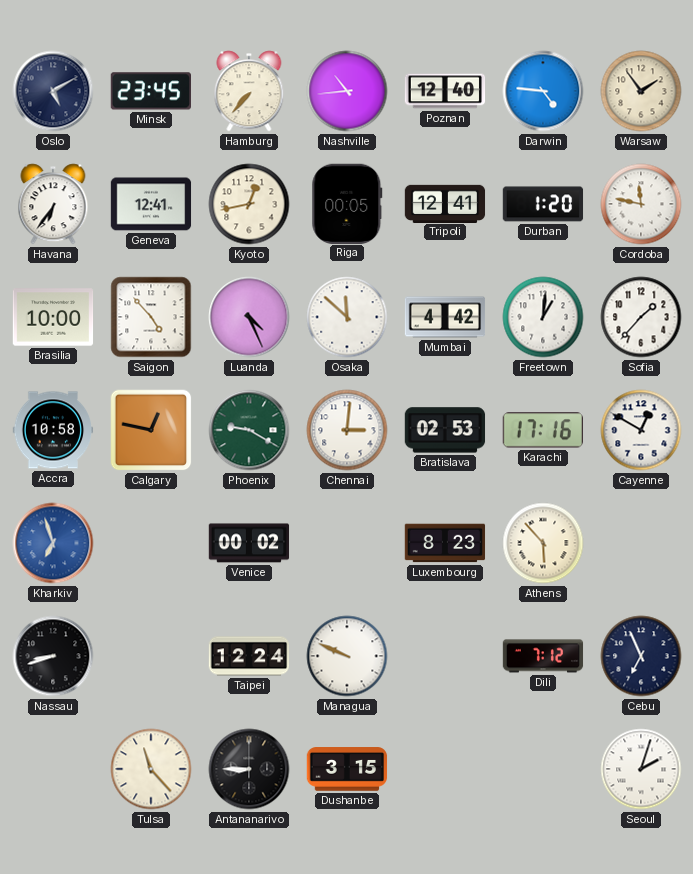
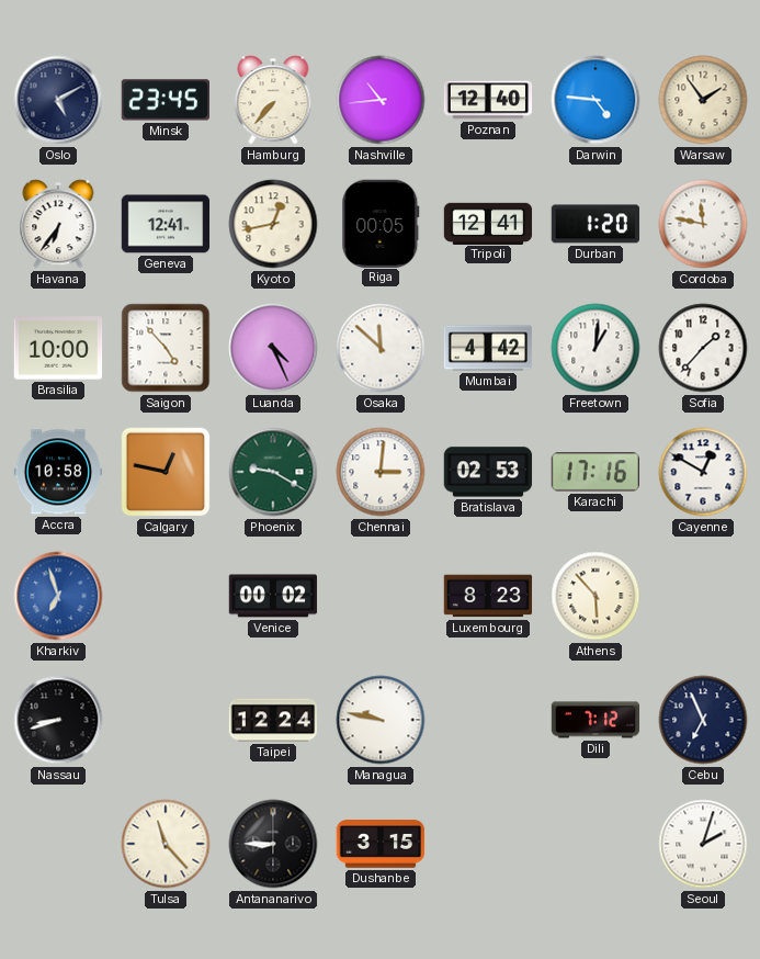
Managua: 9:49 -> 9:47
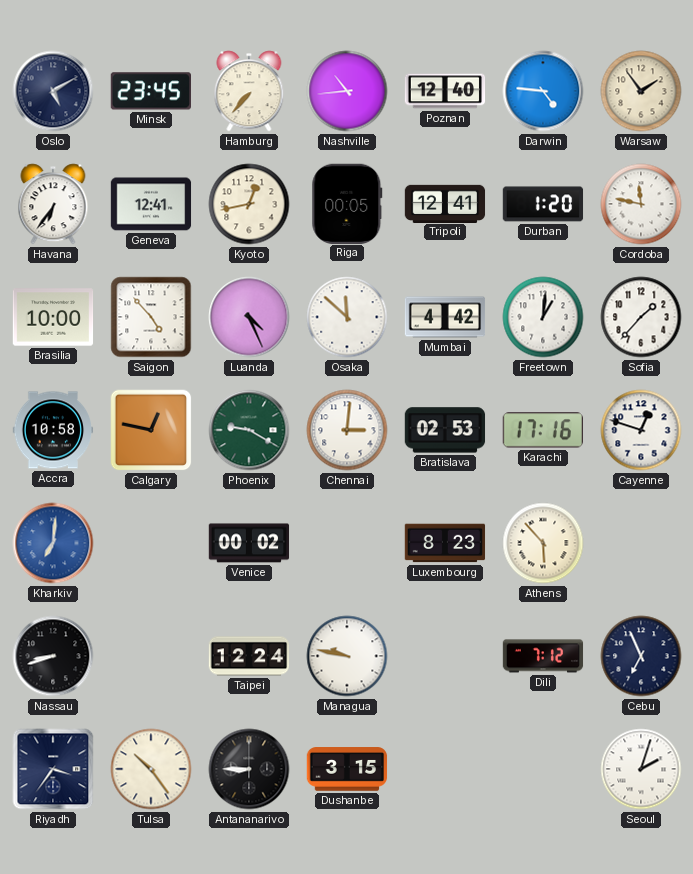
Cayenne: 12:50 -> 12:48
Kharkiv: 6:57 -> 7:01
Riyadh: none -> 3:36
Tulsa: 11:23 -> 10:24
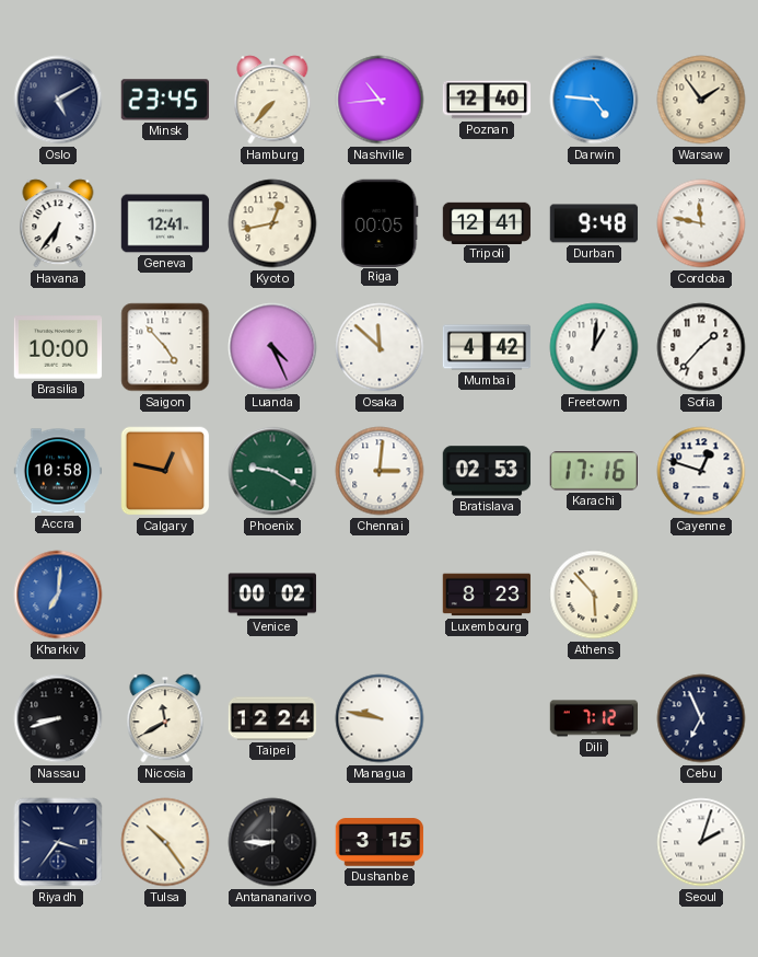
Durban: 1:20 -> 9:48
Nicosia: none -> 11:40
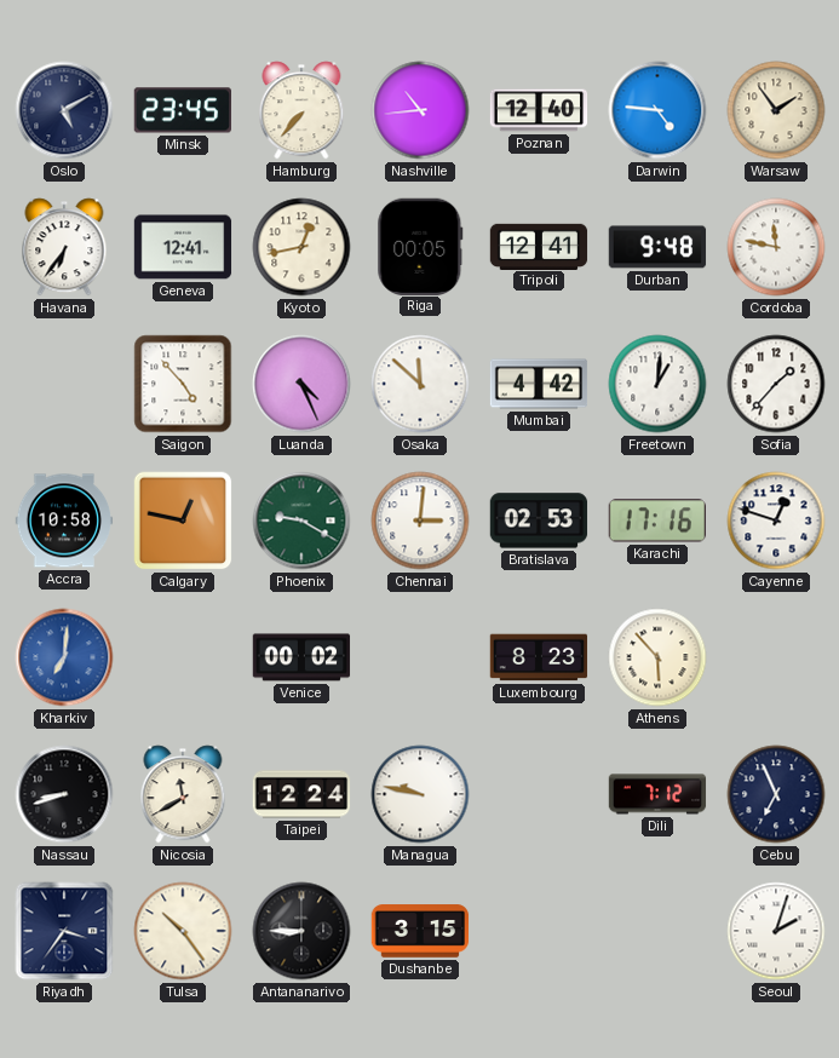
Brasilia: 10:00 -> none
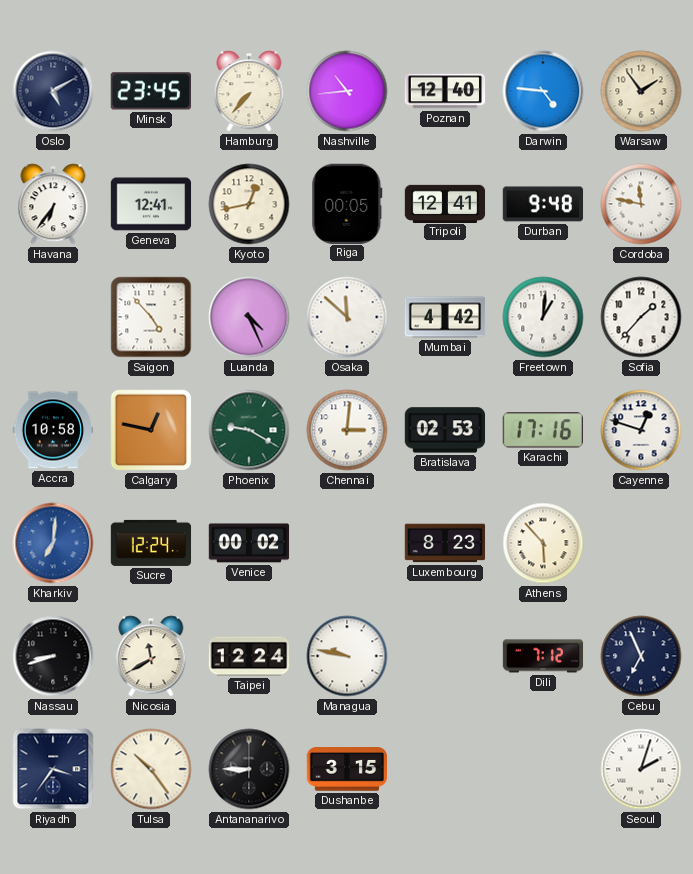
Sucre: none -> 12:24
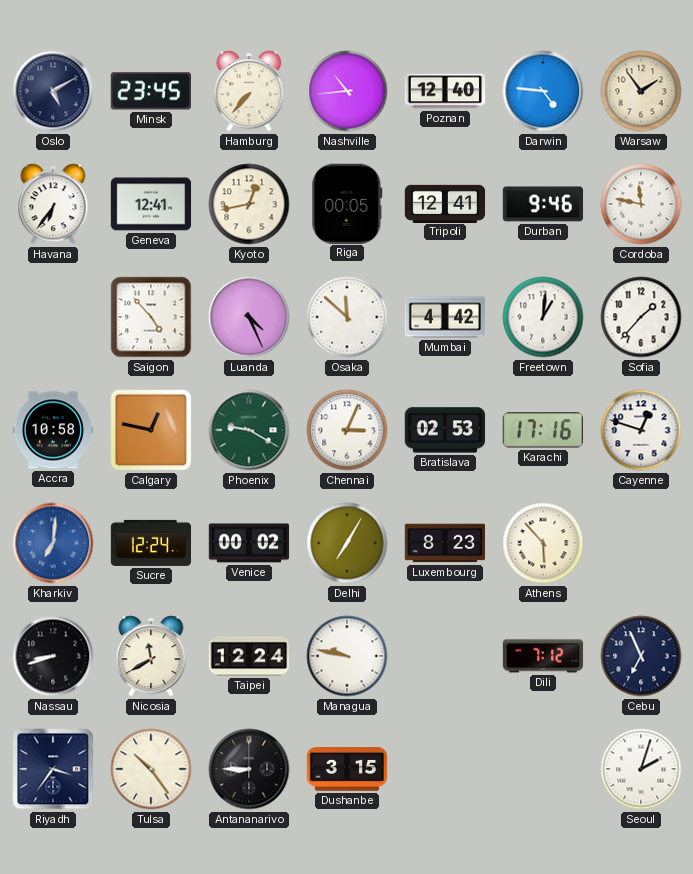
Durban: 9:48 -> 9:46
Chennai: 3:01 -> 3:04
Delhi: none -> 7:05
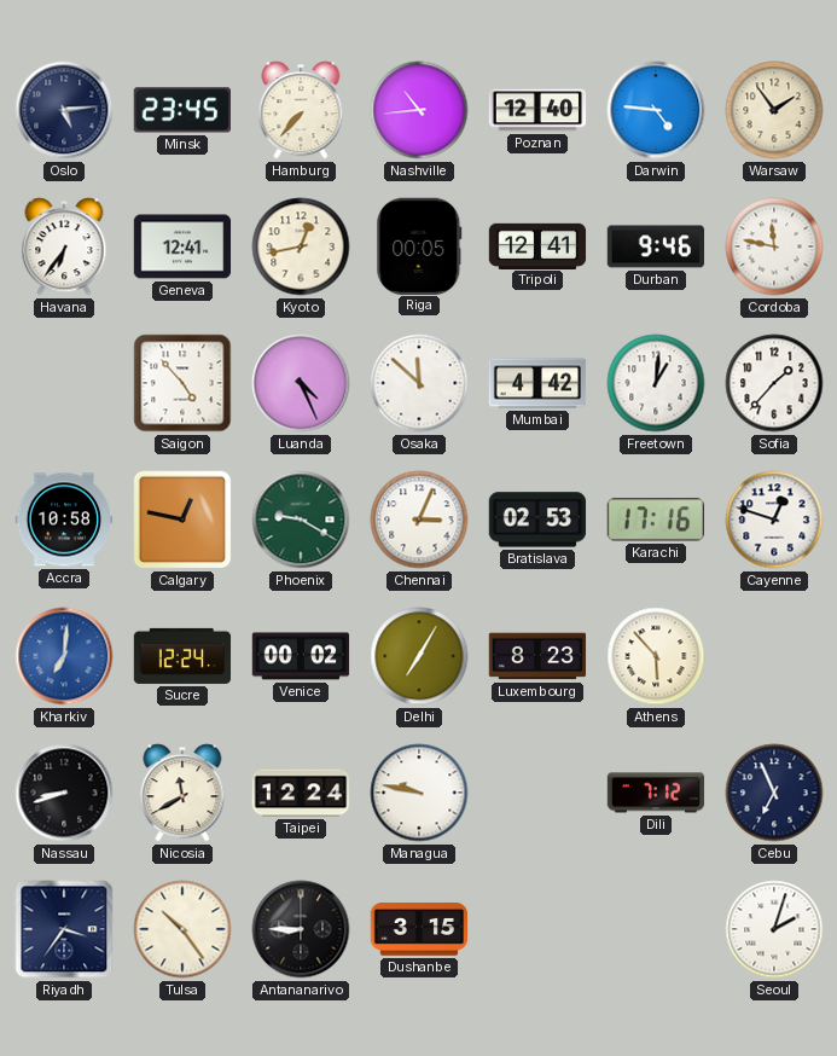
Oslo: 5:10 -> 5:14
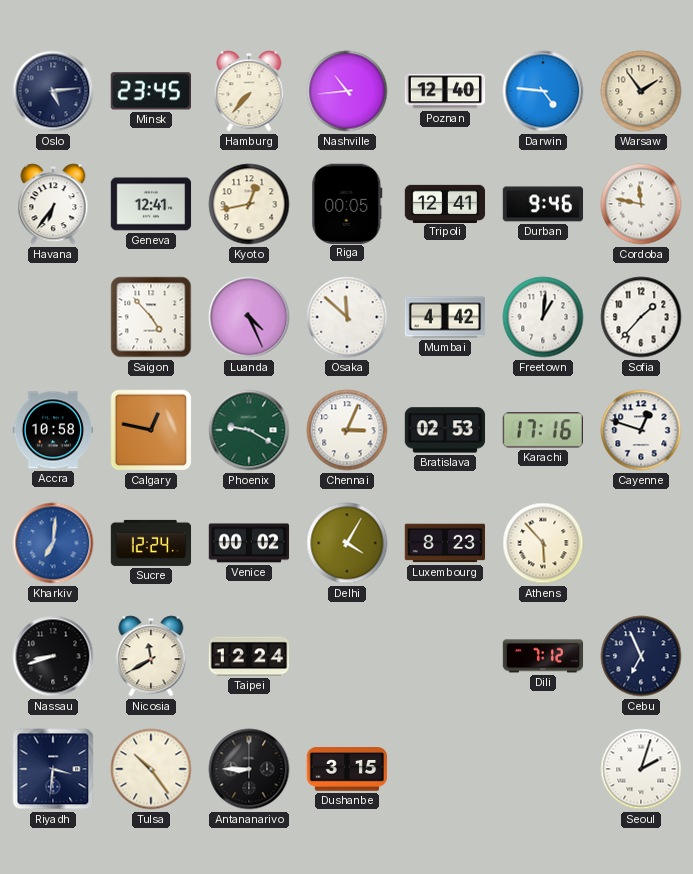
Delhi: 7:05 -> 4:05
Managua: 9:47 -> none
Riyadh: 3:36 -> 3:31
